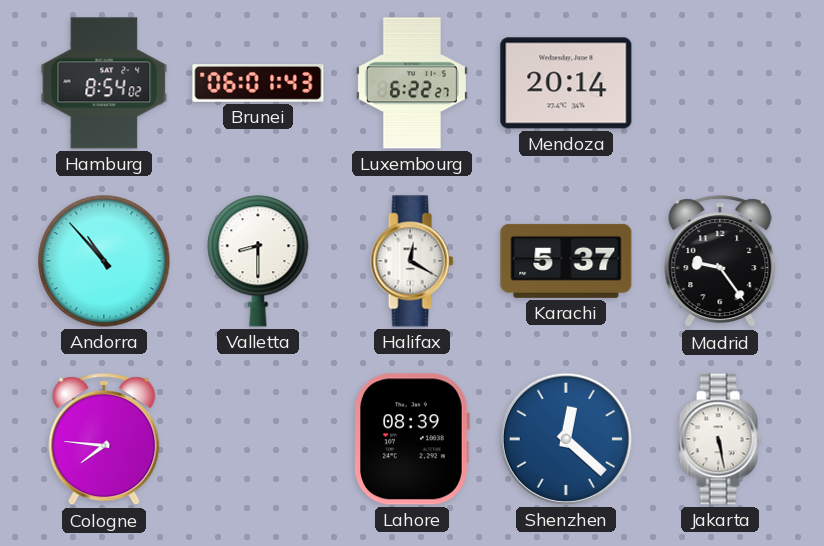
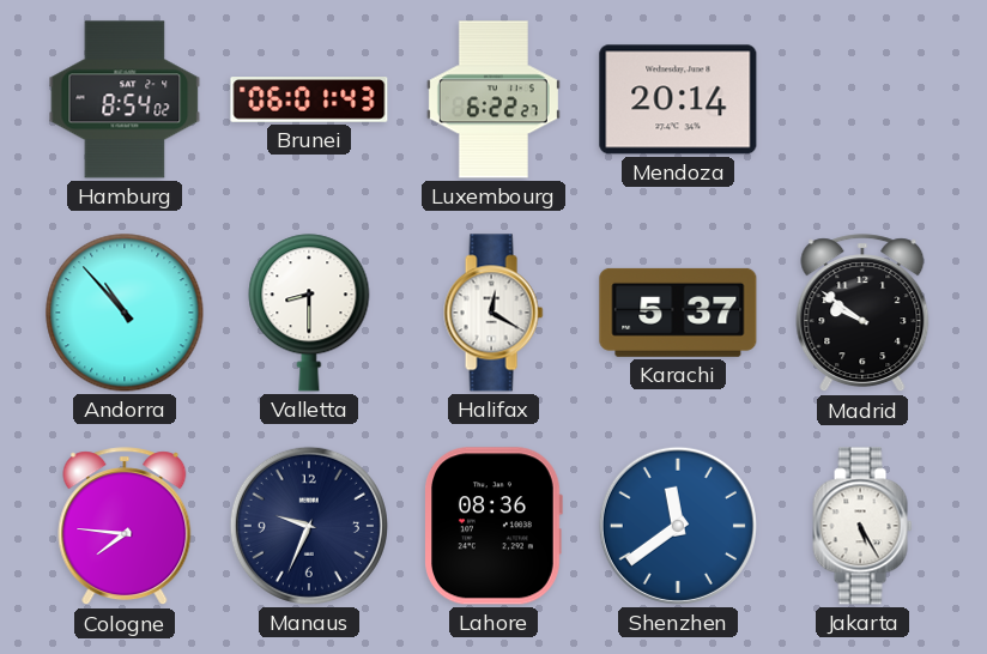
Madrid: 9:24 -> 9:51
Manaus: none -> 9:34
Lahore: 08:39 -> 08:36
Shenzhen: 12:22 -> 11:39
Jakarta: 5:28 -> 5:25
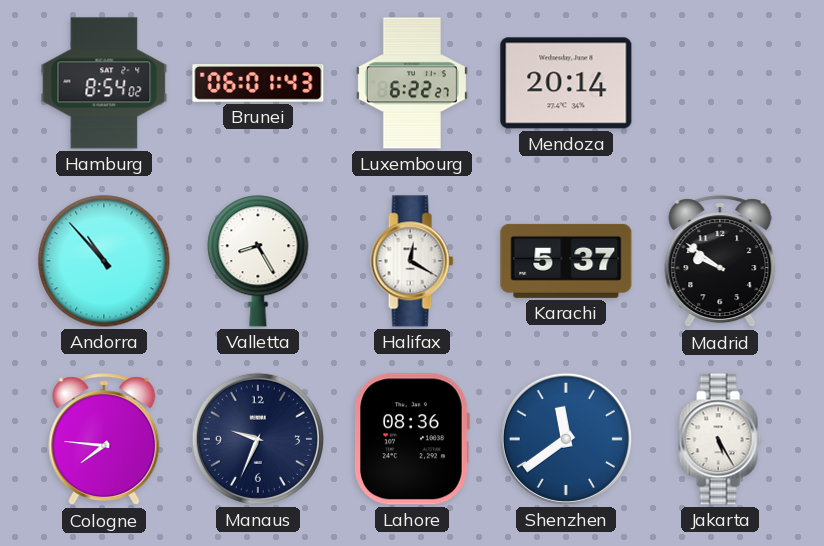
Valletta: 8:30 -> 8:25
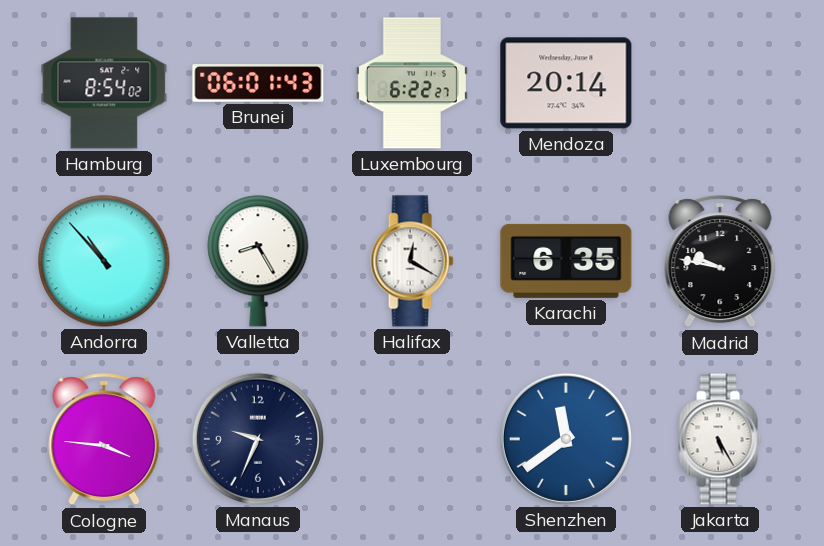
Karachi: 5:37 -> 6:35
Madrid: 9:51 -> 9:47
Cologne: 7:46 -> 3:46
Lahore: 08:36 -> none
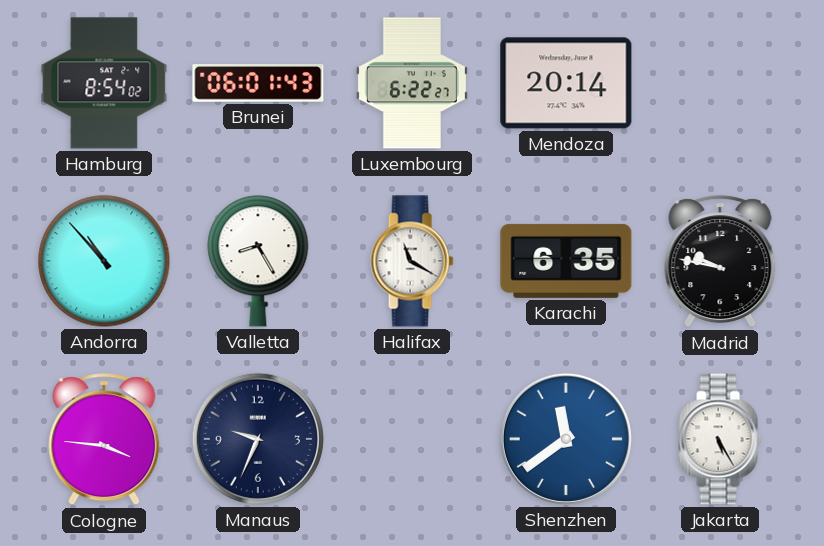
Halifax: 12:20 -> 11:20
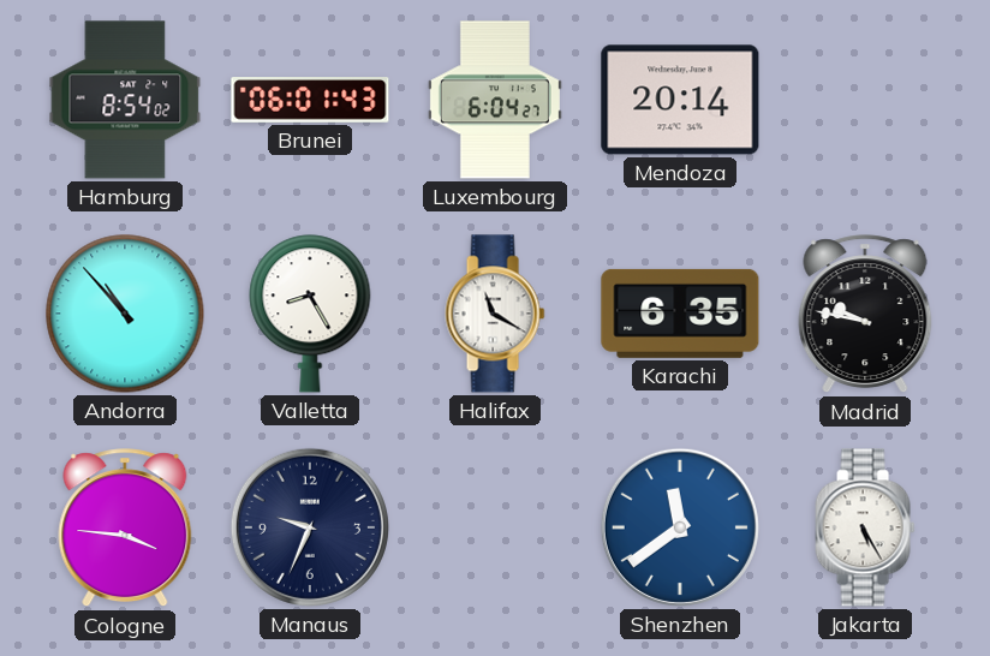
Luxembourg: 6:22 -> 6:04
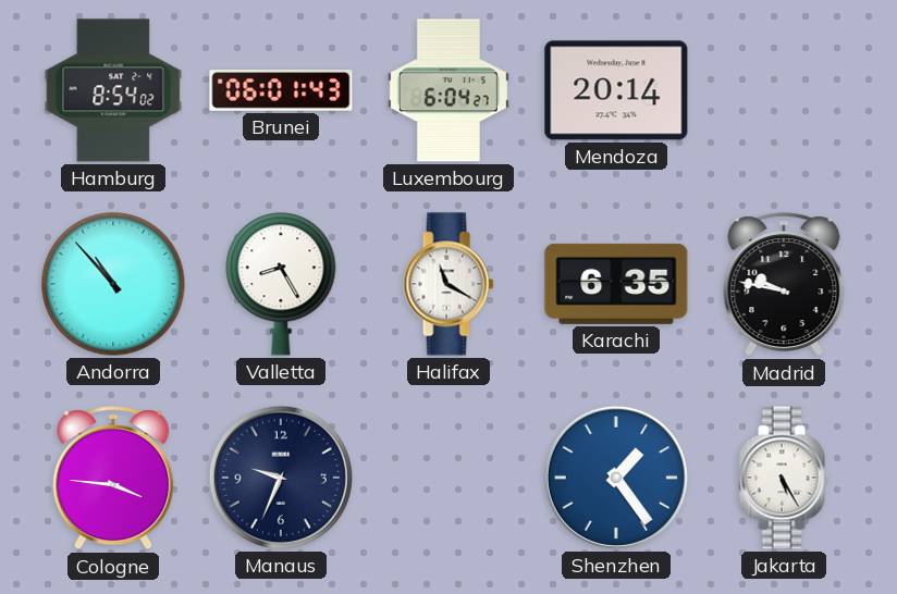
Shenzhen: 11:39 -> 1:24
